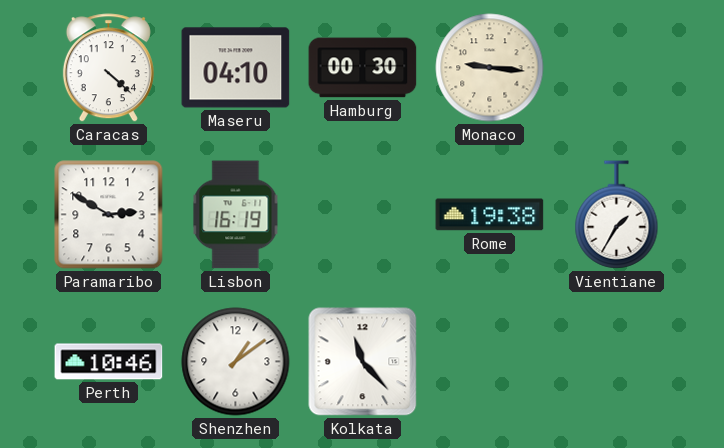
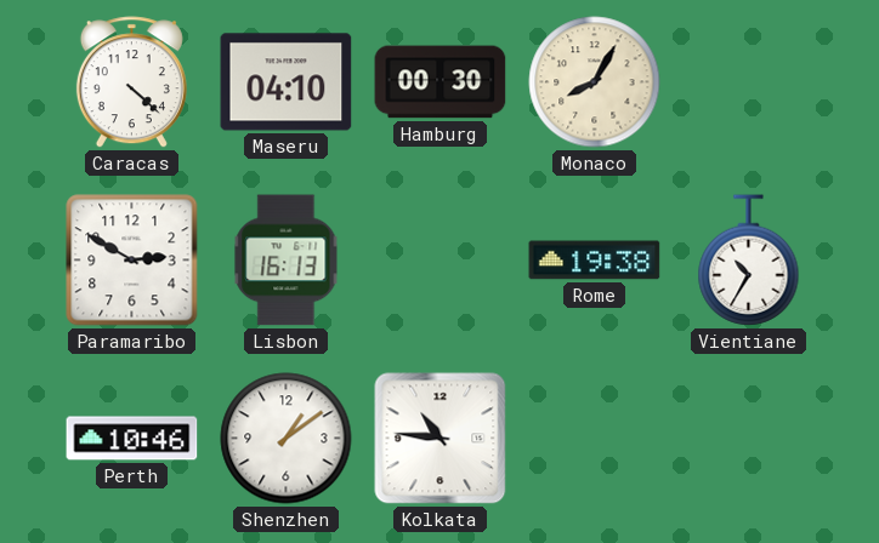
Monaco: 9:16 -> 8:05
Lisbon: 16:19 -> 16:13
Vientiane: 1:35 -> 10:35
Kolkata: 11:23 -> 10:46
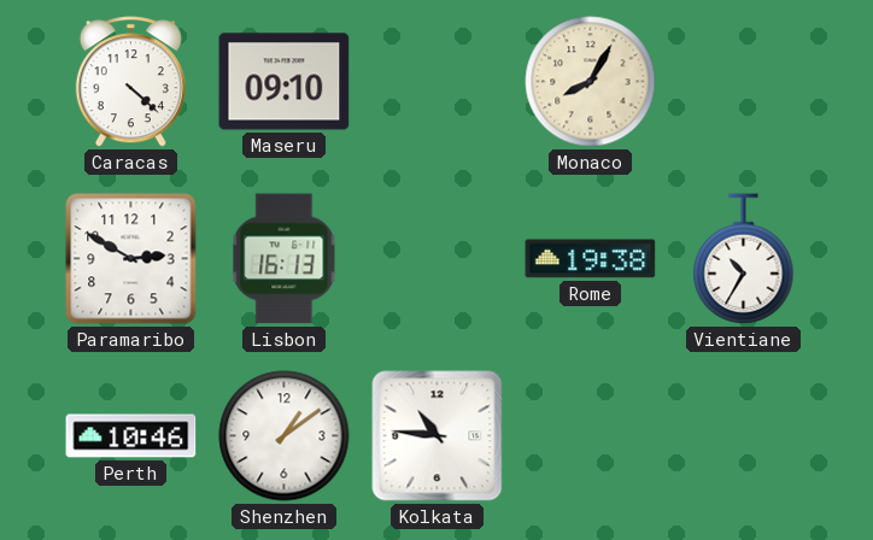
Maseru: 04:10 -> 09:10
Hamburg: 00:30 -> none
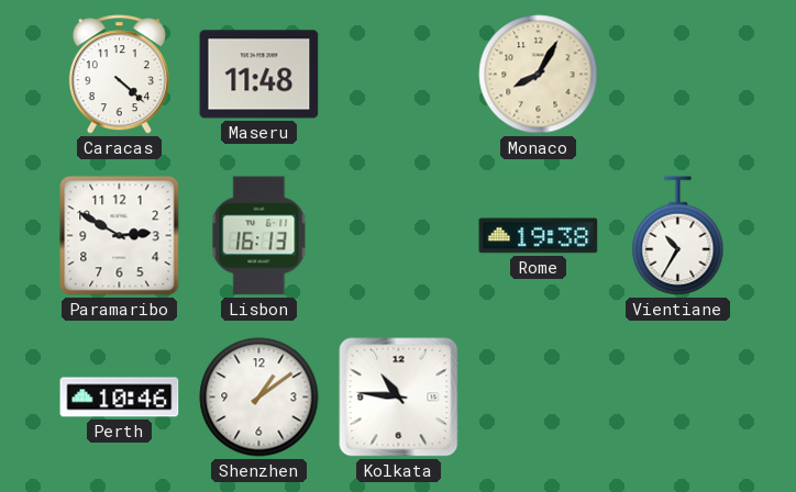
Maseru: 09:10 -> 11:48
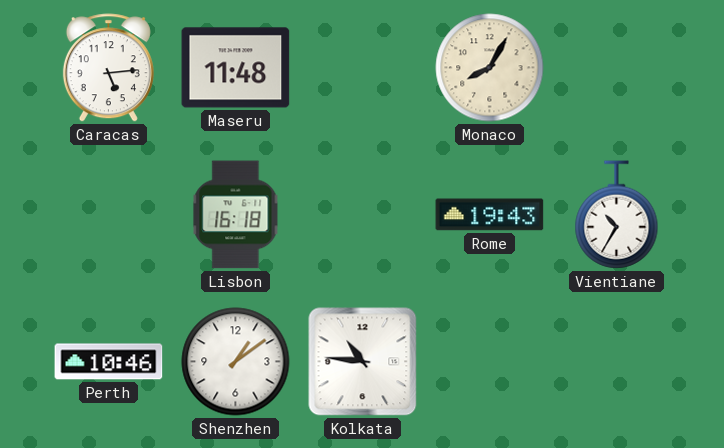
Caracas: 4:22 -> 5:14
Paramaribo: 2:50 -> none
Lisbon: 16:13 -> 16:18
Rome: 19:38 -> 19:43
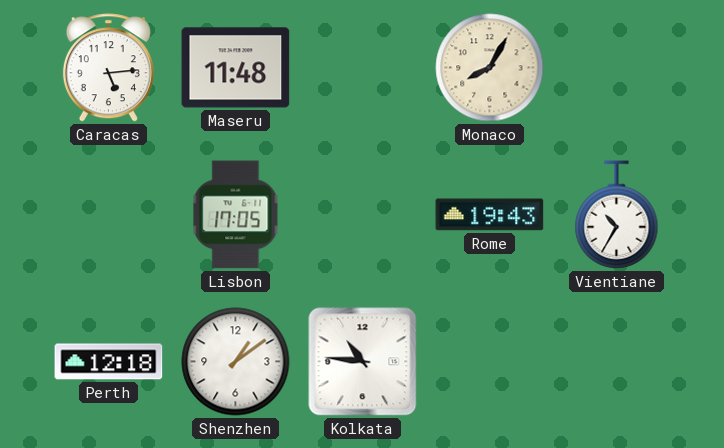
Lisbon: 16:18 -> 17:05
Perth: 10:46 -> 12:18
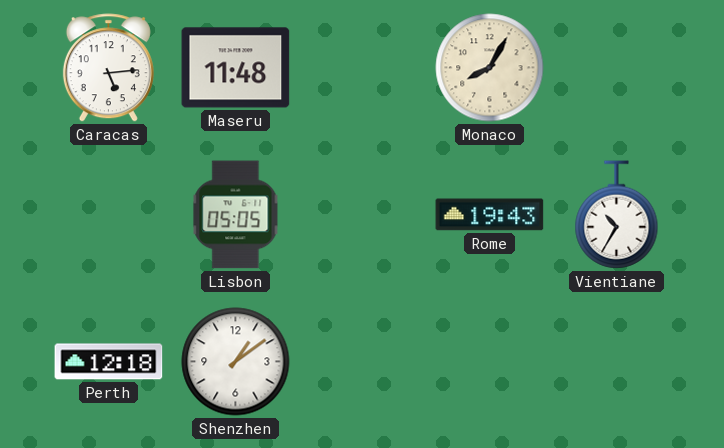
Lisbon: 17:05 -> 05:05
Kolkata: 10:46 -> none
